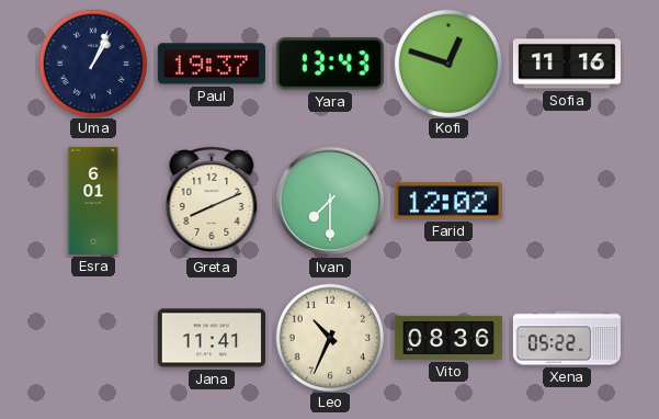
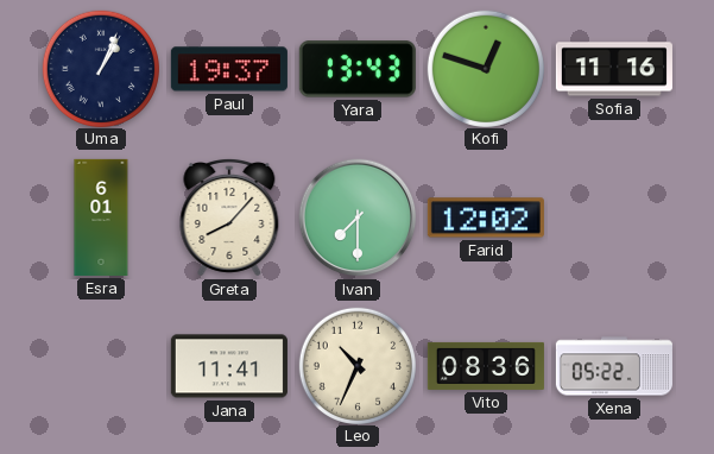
Greta: 8:11 -> 8:07
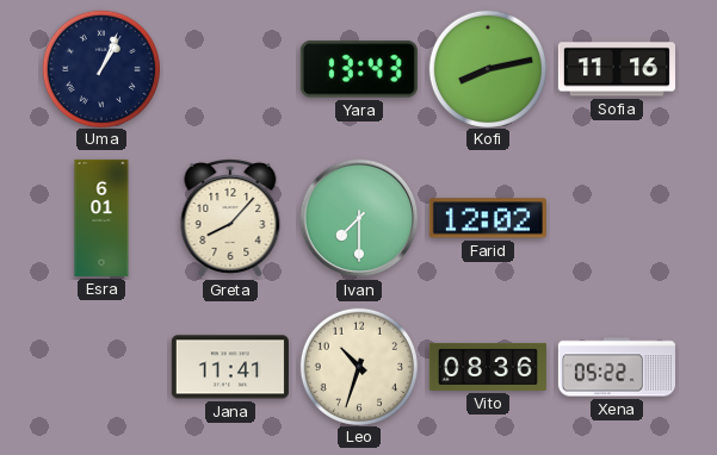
Paul: 19:37 -> none
Kofi: 12:48 -> 8:13
Leo: 10:34 -> 10:33
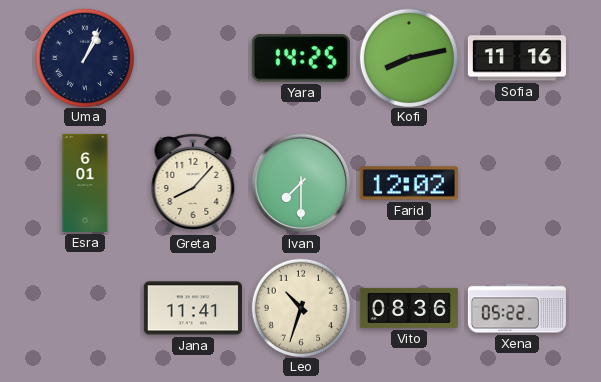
Yara: 13:43 -> 14:25
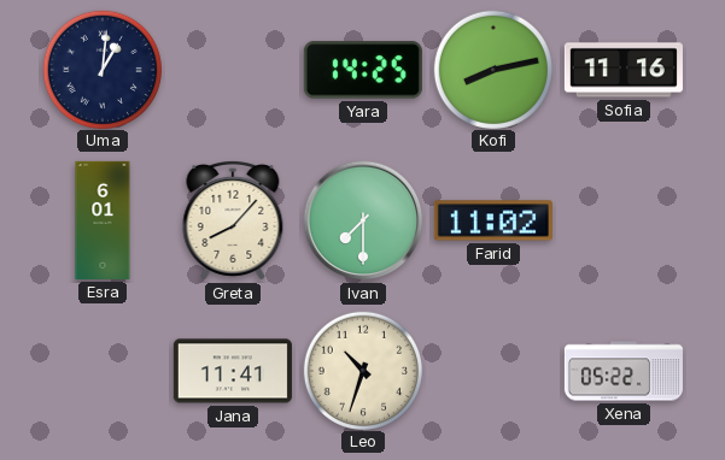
Uma: 1:04 -> 1:01
Farid: 12:02 -> 11:02
Vito: 08:36 -> none
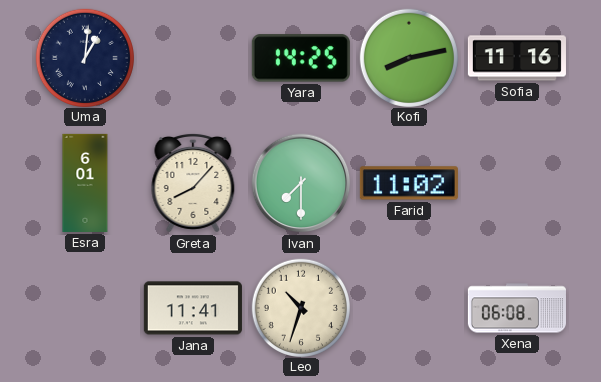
Xena: 05:22 -> 06:08
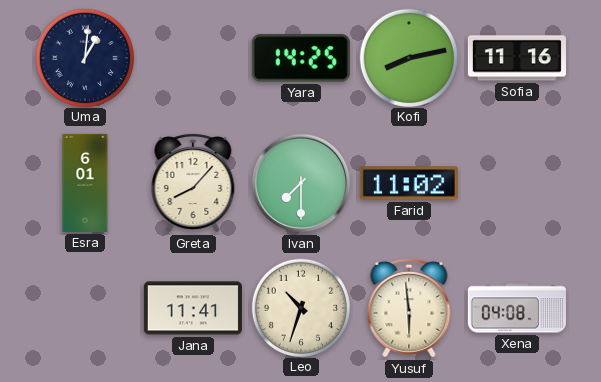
Yusuf: none -> 5:59
Xena: 06:08 -> 04:08
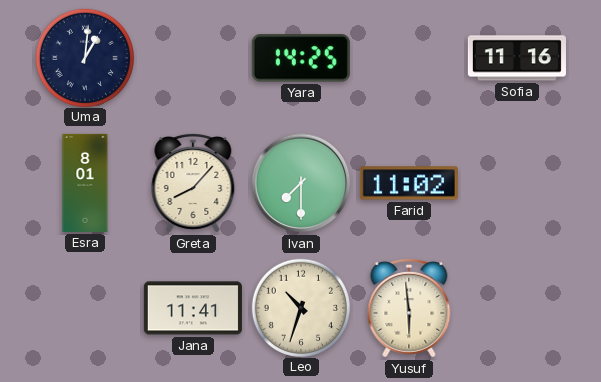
Kofi: 8:13 -> none
Esra: 6:01 -> 8:01
Xena: 04:08 -> none
